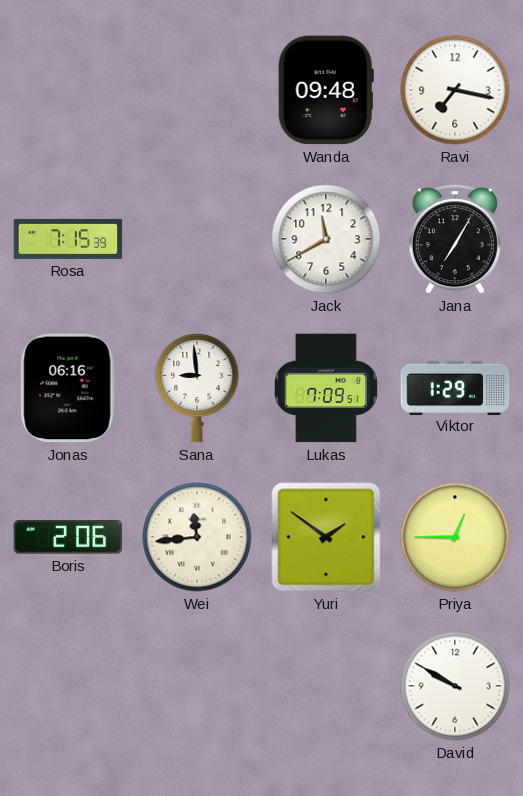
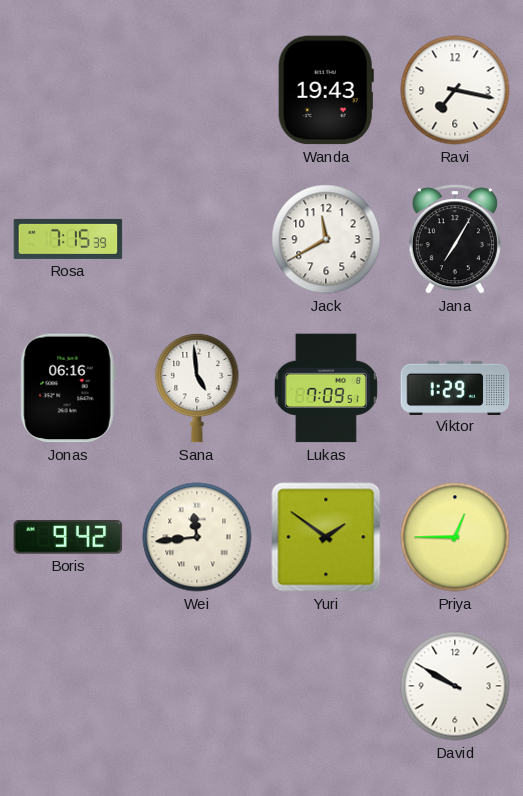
Wanda: 09:48 -> 19:43
Sana: 8:59 -> 4:59
Boris: 2:06 -> 9:42
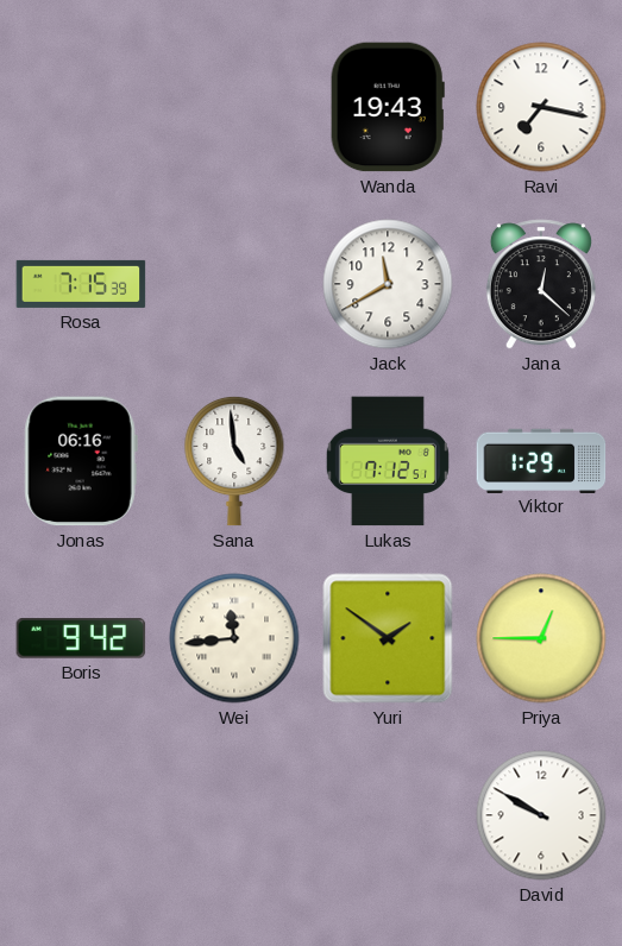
Jana: 7:05 -> 12:22
Lukas: 7:09 -> 7:12
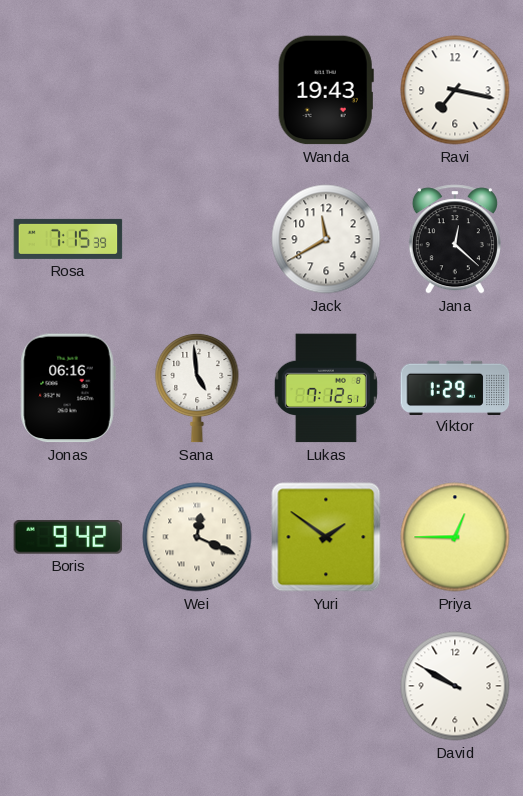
Wei: 11:44 -> 12:19
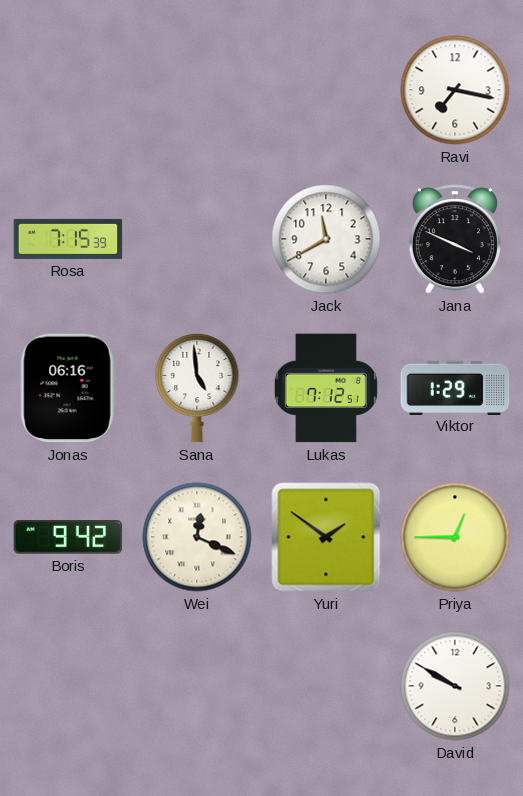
Wanda: 19:43 -> none
Jana: 12:22 -> 3:49
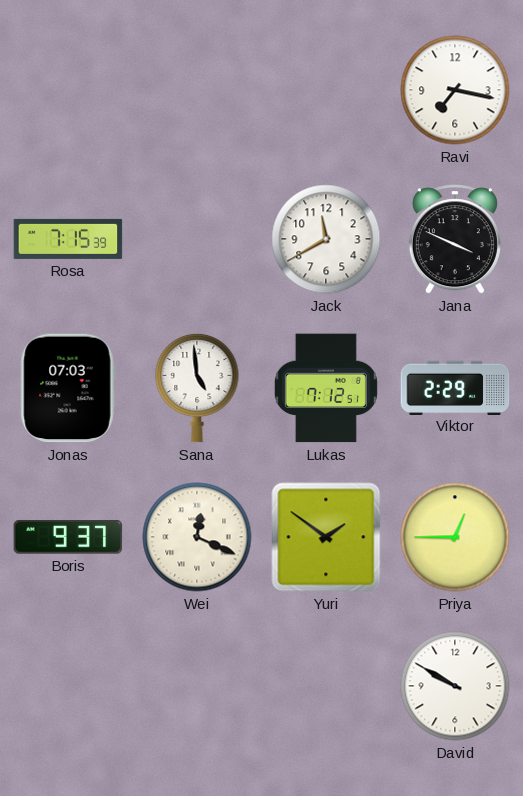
Jonas: 06:16 -> 07:03
Viktor: 1:29 -> 2:29
Boris: 9:42 -> 9:37
